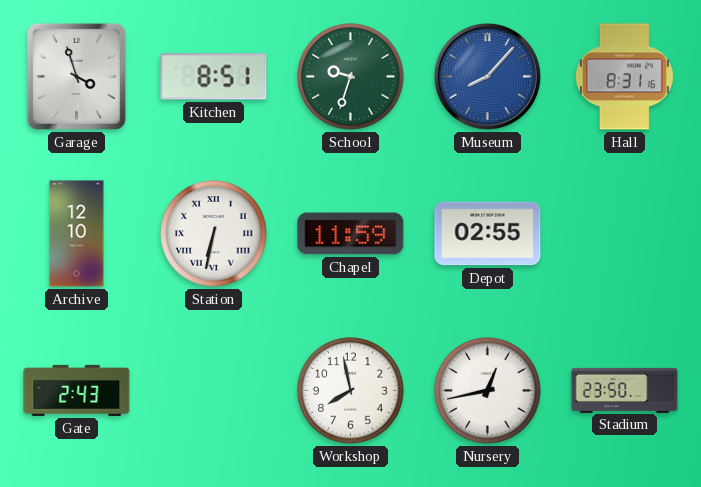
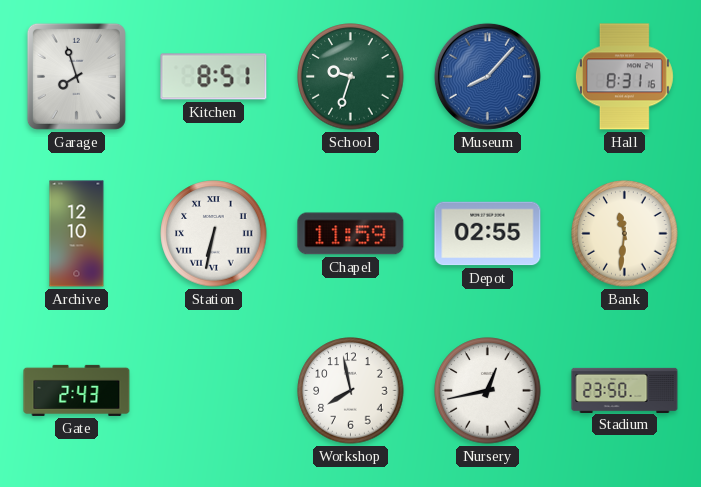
Garage: 3:57 -> 7:57
Bank: none -> 11:31
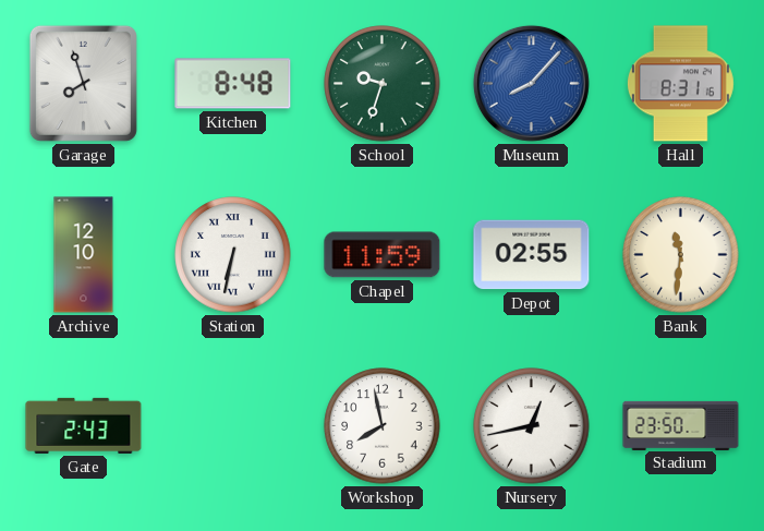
Kitchen: 8:51 -> 8:48
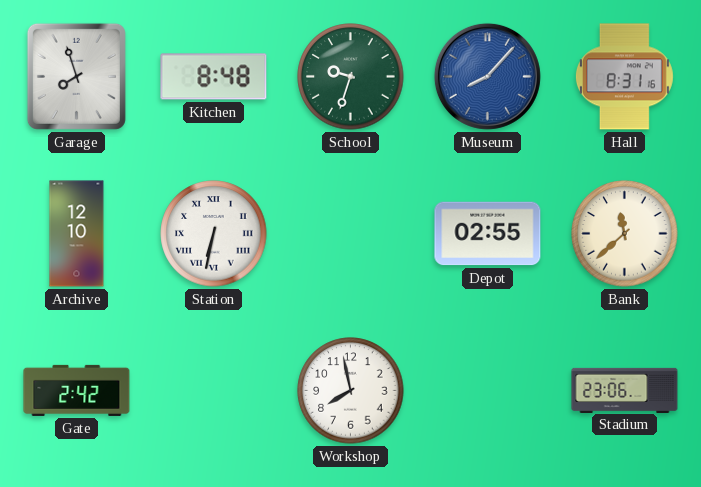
Chapel: 11:59 -> none
Bank: 11:31 -> 11:38
Gate: 2:43 -> 2:42
Nursery: 12:43 -> none
Stadium: 23:50 -> 23:06
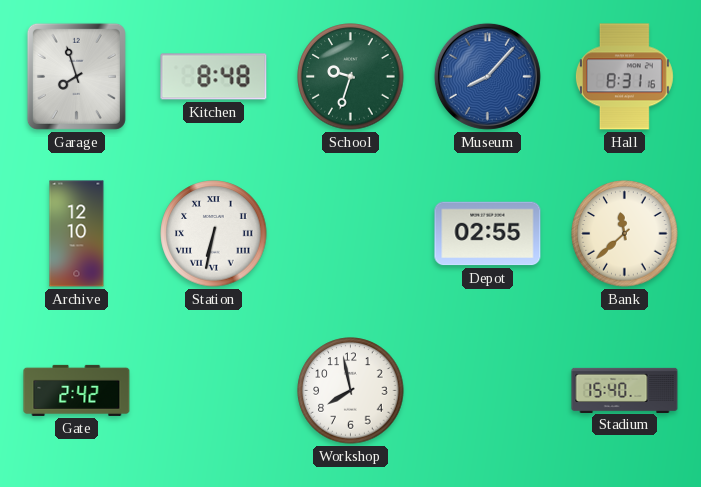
Stadium: 23:06 -> 15:40
